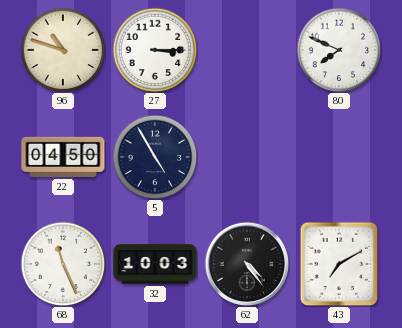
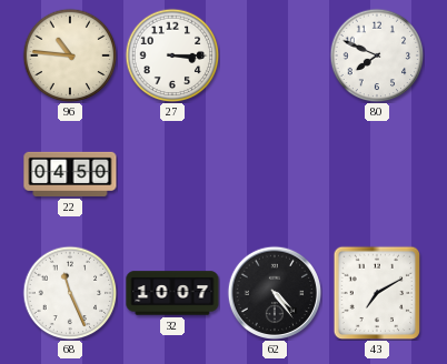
96: 10:48 -> 10:46
5: 4:55 -> none
32: 10:03 -> 10:07
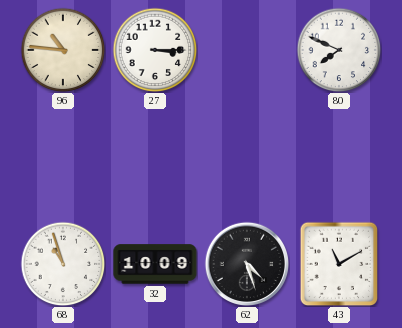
22: 04:50 -> none
68: 11:26 -> 10:57
32: 10:07 -> 10:09
62: 4:24 -> 4:27
43: 7:10 -> 11:10
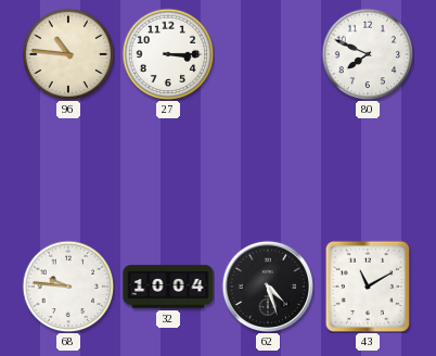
68: 10:57 -> 9:46
32: 10:09 -> 10:04
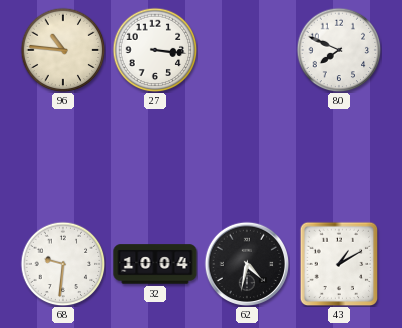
27: 3:15 -> 3:16
68: 9:46 -> 9:31
62: 4:27 -> 4:32
43: 11:10 -> 1:10
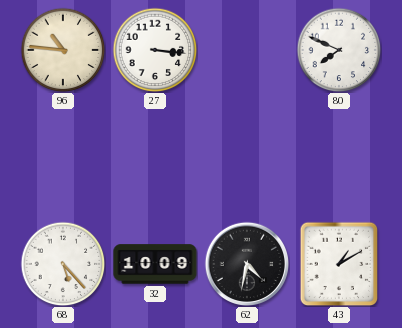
68: 9:31 -> 5:23
32: 10:04 -> 10:09
